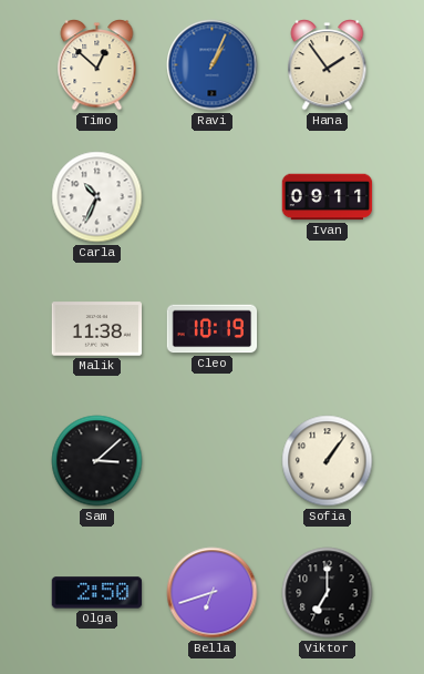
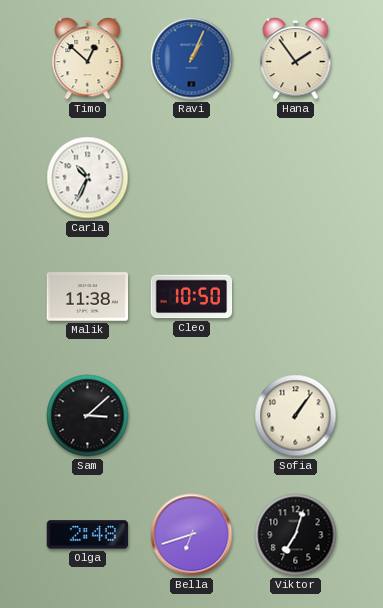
Ivan: 09:11 -> none
Cleo: 10:19 -> 10:50
Olga: 2:50 -> 2:48
Viktor: 7:00 -> 7:03
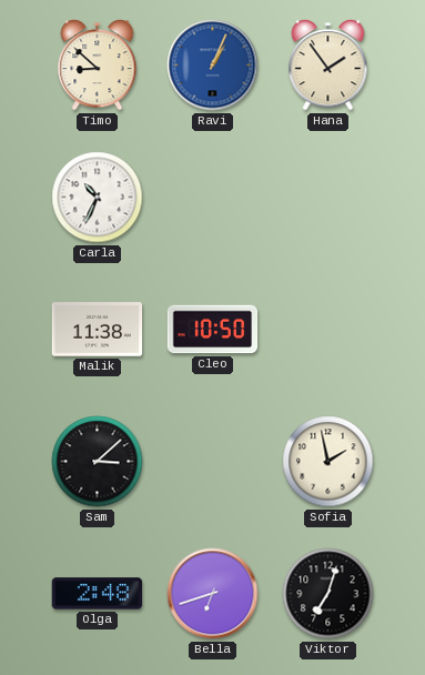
Timo: 12:52 -> 8:52
Sofia: 1:06 -> 1:58
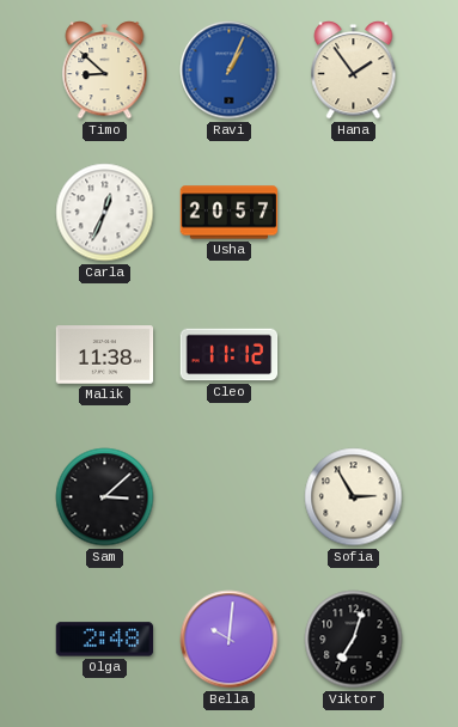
Carla: 10:34 -> 12:34
Usha: none -> 20:57
Cleo: 10:50 -> 11:12
Sofia: 1:58 -> 2:55
Bella: 6:42 -> 10:01
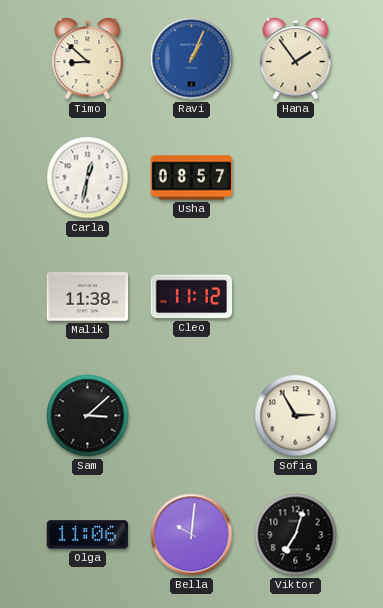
Carla: 12:34 -> 12:32
Usha: 20:57 -> 08:57
Olga: 2:48 -> 11:06
